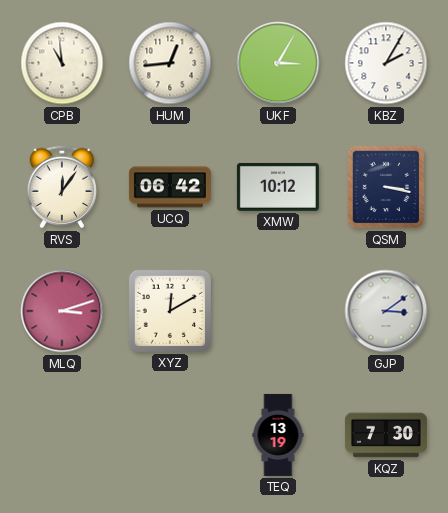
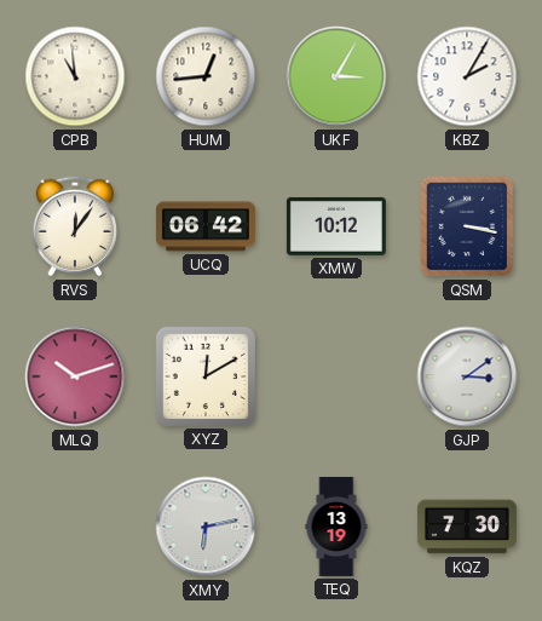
MLQ: 3:12 -> 10:12
XMY: none -> 6:13
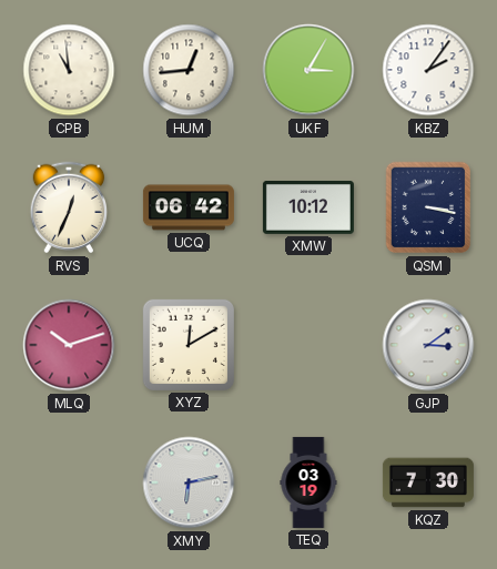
KBZ: 2:05 -> 2:06
RVS: 12:06 -> 12:34
TEQ: 13:19 -> 03:19
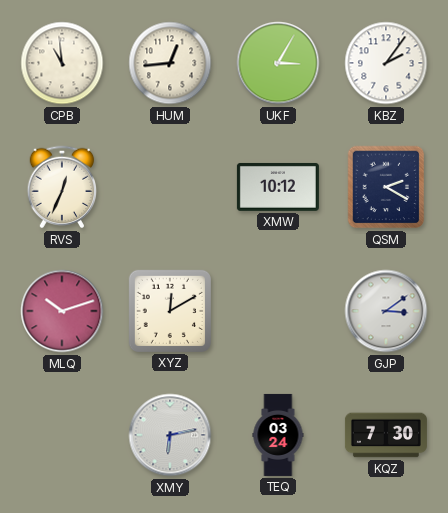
UCQ: 06:42 -> none
QSM: 3:17 -> 2:20
TEQ: 03:19 -> 03:24
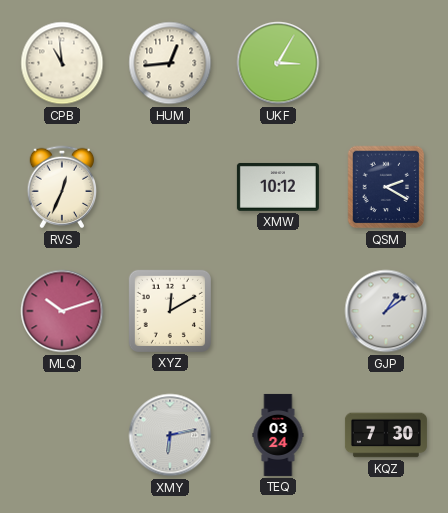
KBZ: 2:06 -> none
GJP: 3:09 -> 1:09
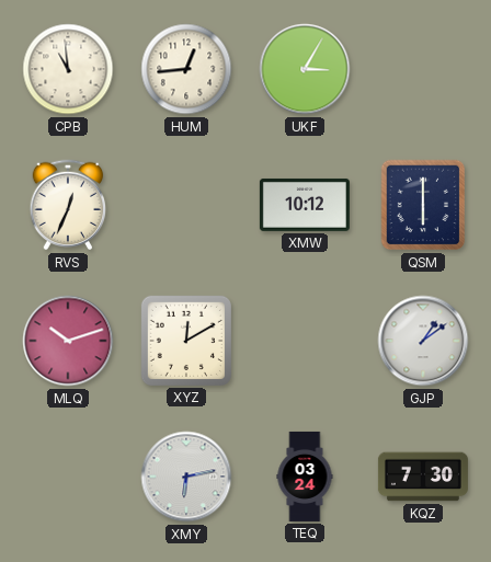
QSM: 2:20 -> 6:00
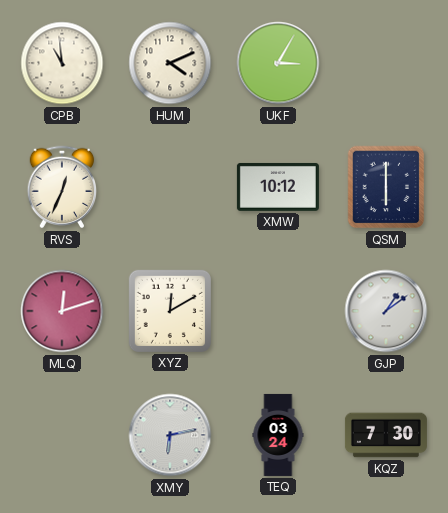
HUM: 12:44 -> 4:11
MLQ: 10:12 -> 12:12
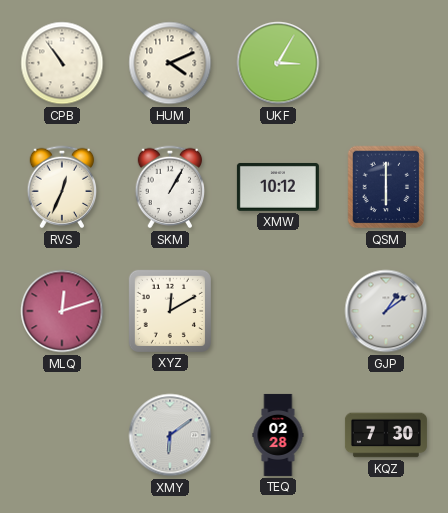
CPB: 10:59 -> 10:54
SKM: none -> 1:05
XMY: 6:13 -> 6:09
TEQ: 03:24 -> 02:28
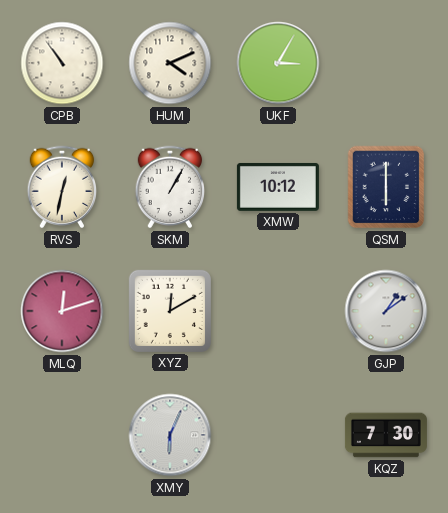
RVS: 12:34 -> 12:32
XMY: 6:09 -> 6:04
TEQ: 02:28 -> none
